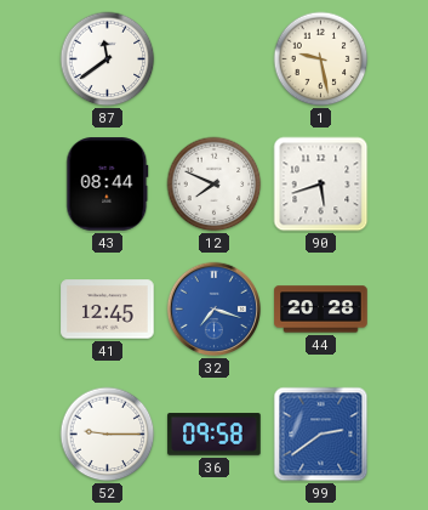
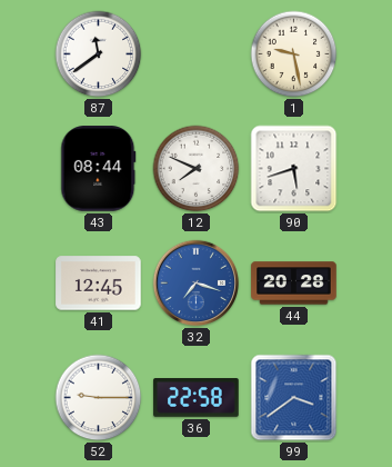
36: 09:58 -> 22:58
99: 2:39 -> 3:39
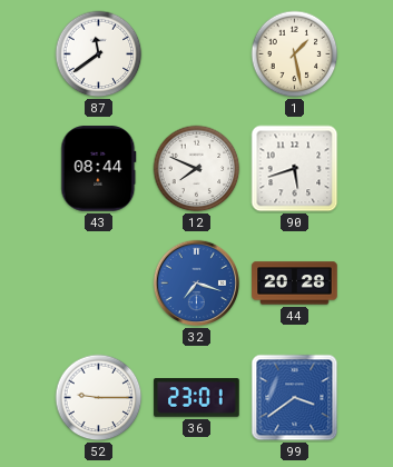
1: 9:28 -> 1:28
41: 12:45 -> none
36: 22:58 -> 23:01
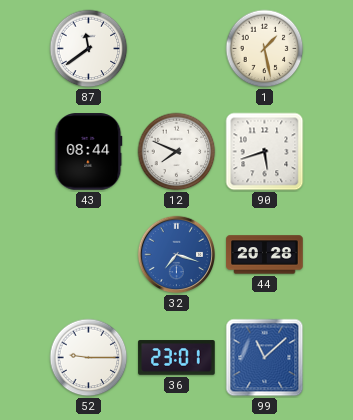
99: 3:39 -> 11:08
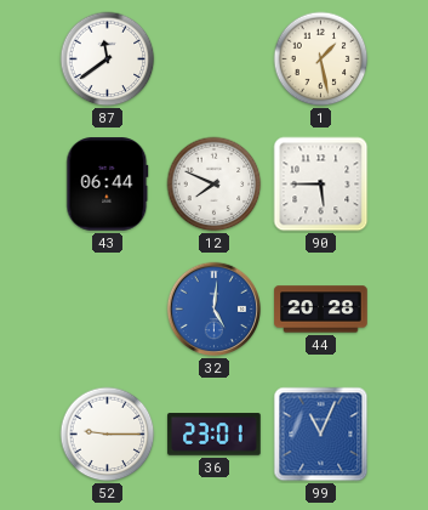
43: 08:44 -> 06:44
90: 5:42 -> 5:45
32: 7:18 -> 5:01
99: 11:08 -> 11:04
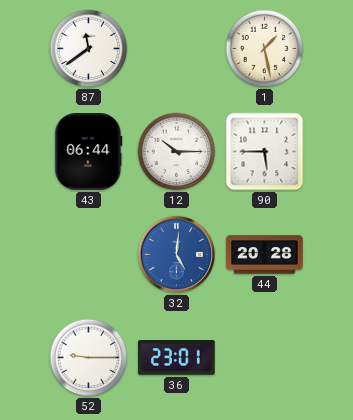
12: 7:49 -> 10:15
99: 11:04 -> none
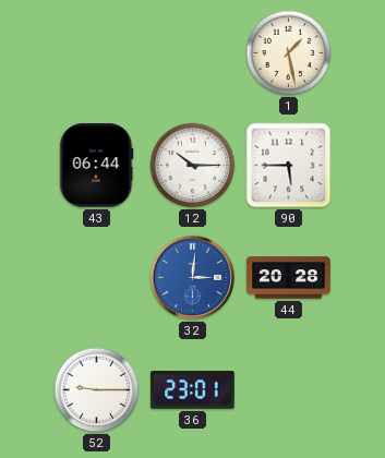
87: 11:39 -> none
32: 5:01 -> 3:01
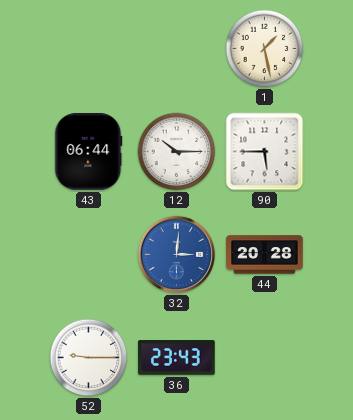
36: 23:01 -> 23:43
